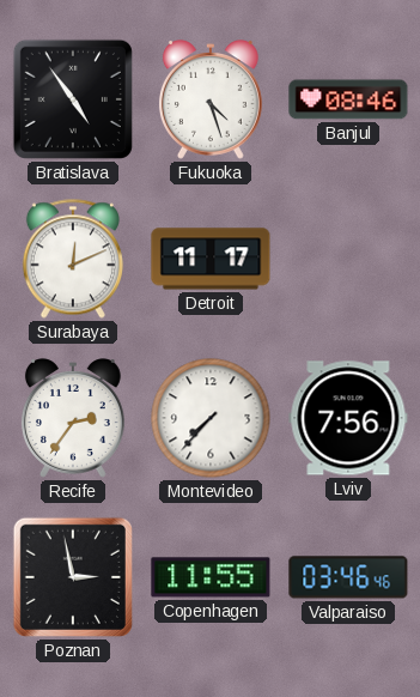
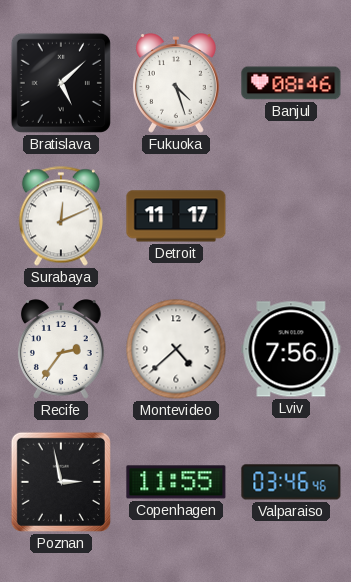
Bratislava: 4:54 -> 5:08
Montevideo: 7:37 -> 4:38
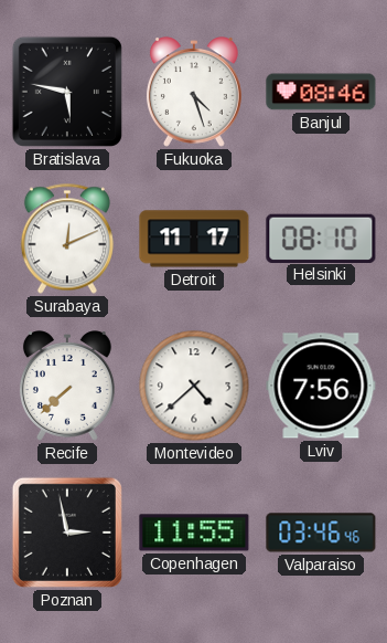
Bratislava: 5:08 -> 5:47
Helsinki: none -> 08:10
Recife: 2:36 -> 7:38
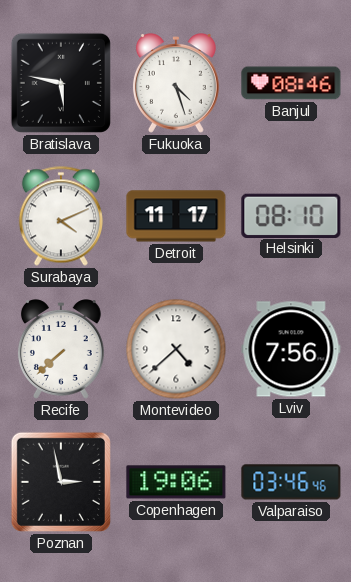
Surabaya: 12:11 -> 4:11
Copenhagen: 11:55 -> 19:06
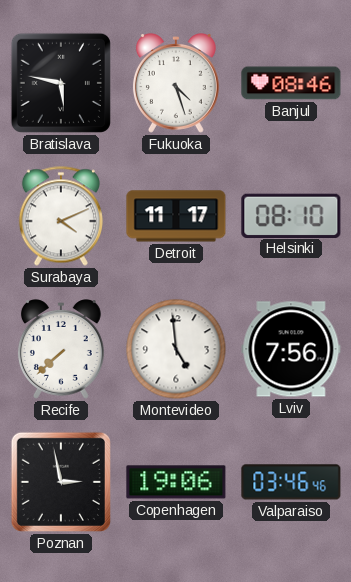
Montevideo: 4:38 -> 4:59
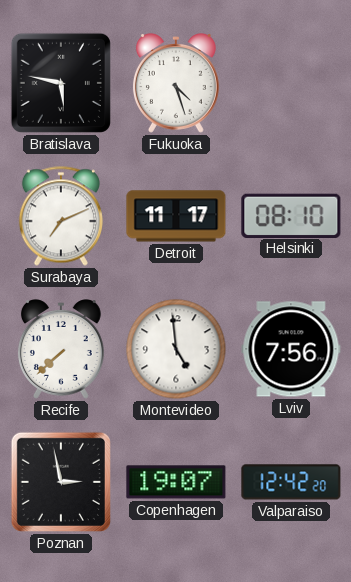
Banjul: 08:46 -> none
Surabaya: 4:11 -> 7:11
Copenhagen: 19:06 -> 19:07
Valparaiso: 03:46 -> 12:42
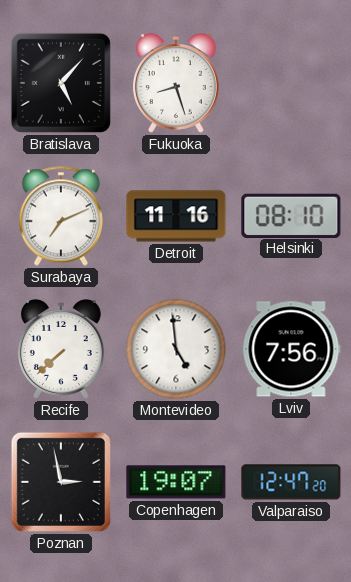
Bratislava: 5:47 -> 5:07
Fukuoka: 4:27 -> 8:27
Detroit: 11:17 -> 11:16
Valparaiso: 12:42 -> 12:47
